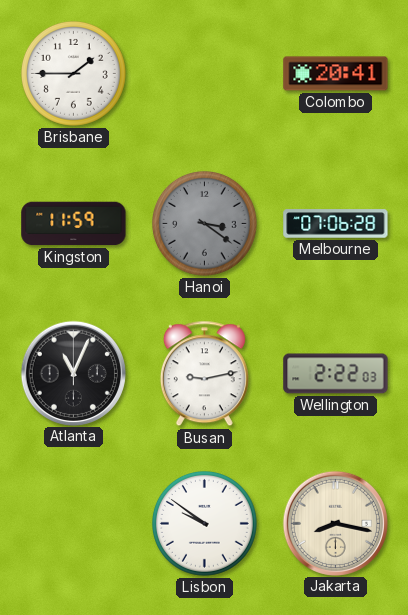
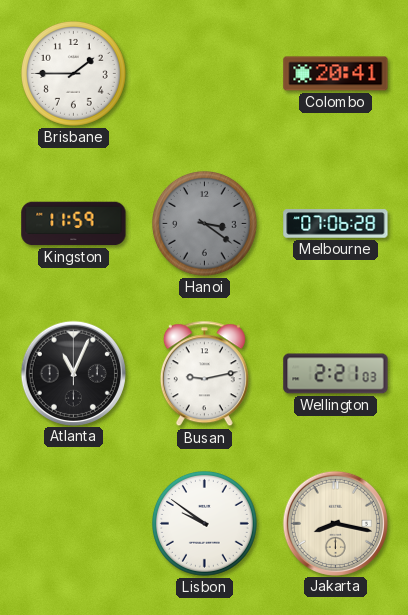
Wellington: 2:22 -> 2:21
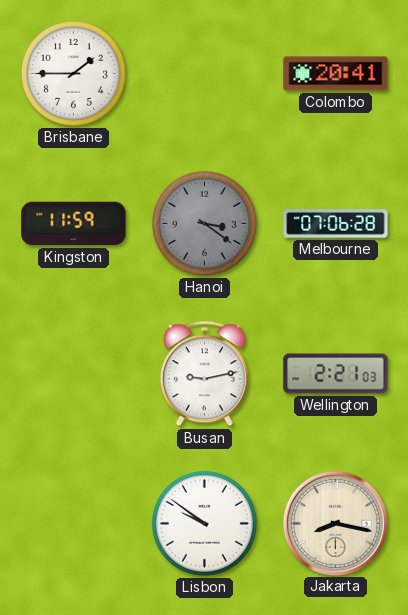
Atlanta: 11:04 -> none
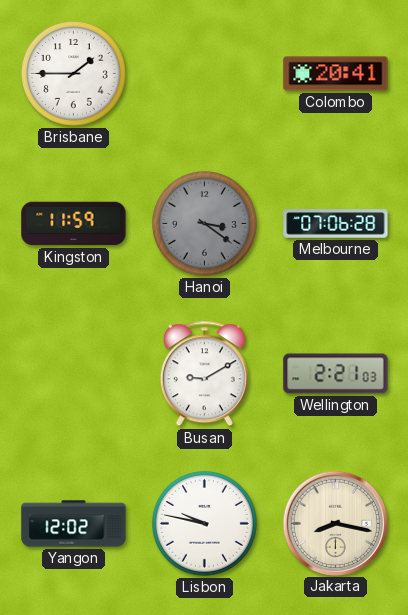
Busan: 9:13 -> 9:10
Yangon: none -> 12:02
Lisbon: 9:51 -> 9:47
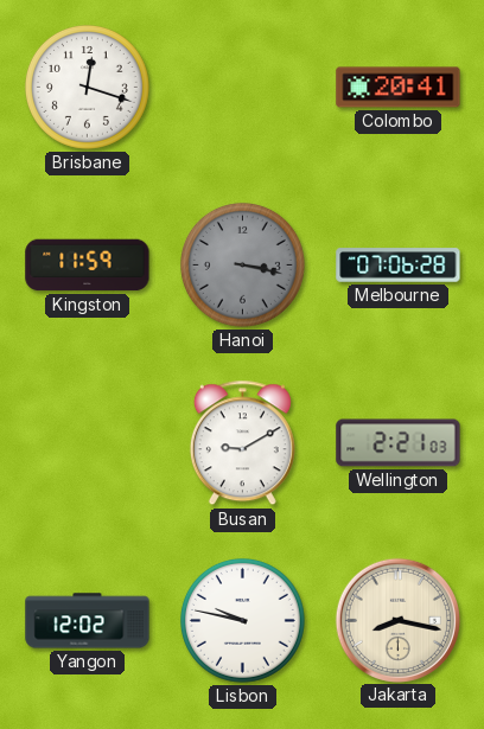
Brisbane: 1:45 -> 12:18
Hanoi: 3:21 -> 3:17
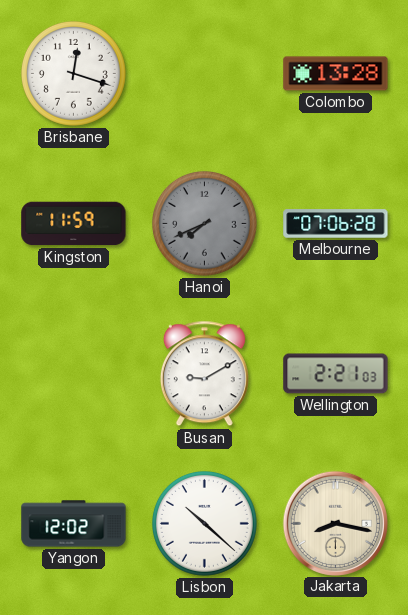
Colombo: 20:41 -> 13:28
Hanoi: 3:17 -> 7:41
Lisbon: 9:47 -> 10:22
